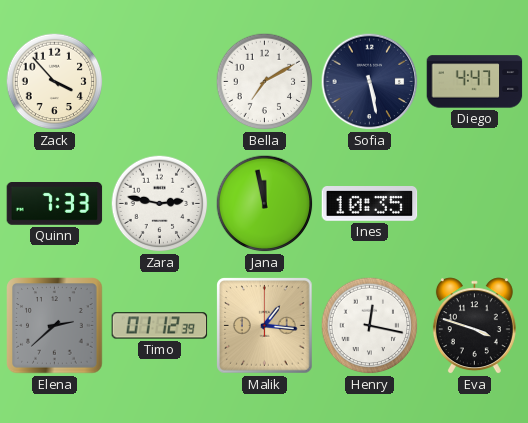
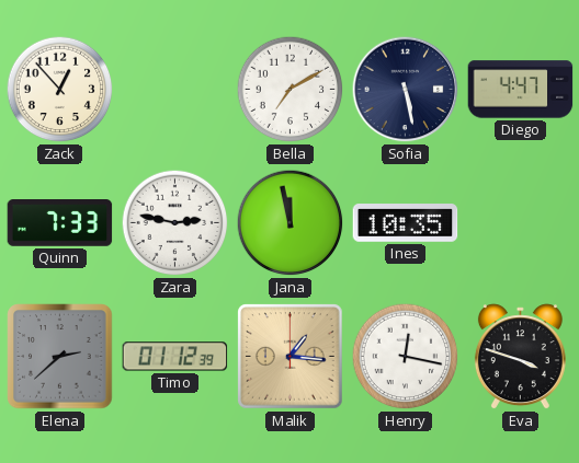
Zack: 3:53 -> 12:53
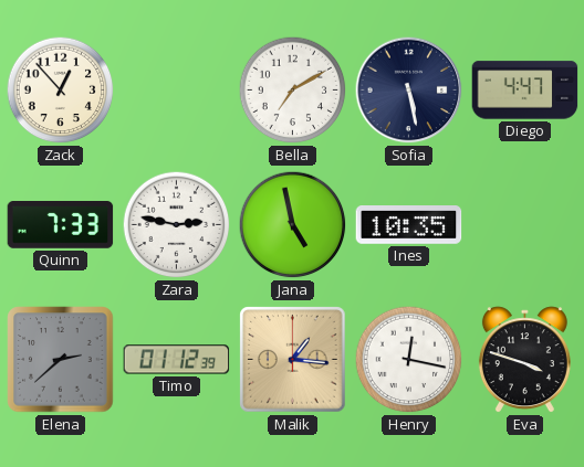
Jana: 11:58 -> 4:58
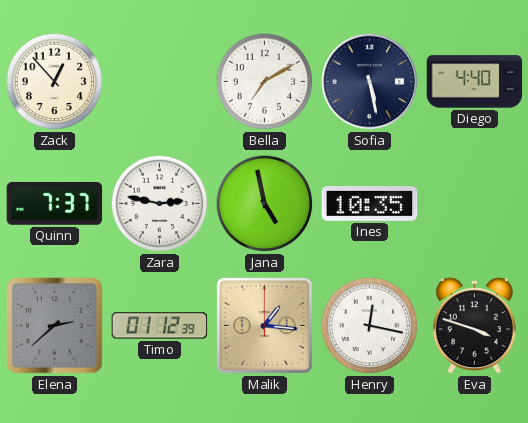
Diego: 4:47 -> 4:40
Quinn: 7:33 -> 7:37
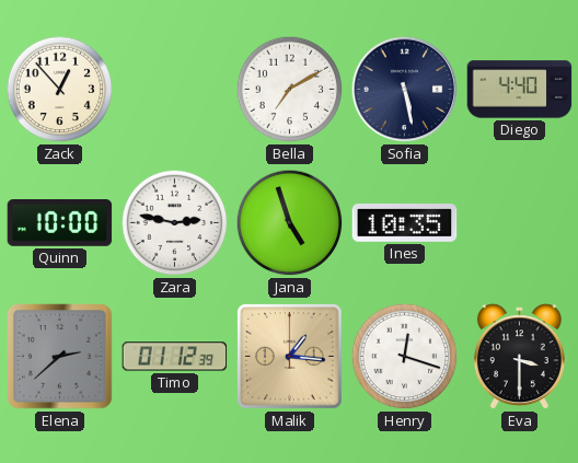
Quinn: 7:37 -> 10:00
Jana: 4:58 -> 4:57
Henry: 12:17 -> 12:18
Eva: 3:48 -> 3:30
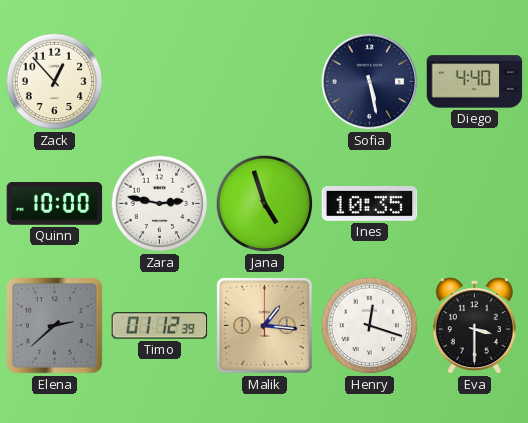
Bella: 7:10 -> none
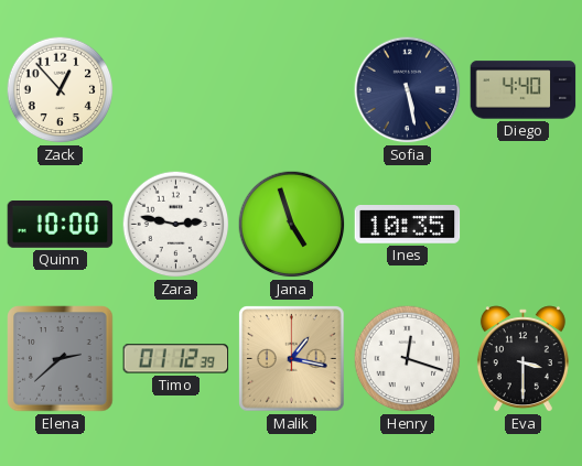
Malik: 1:16 -> 1:17
